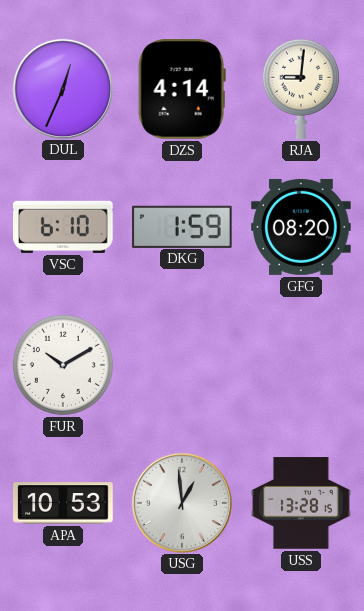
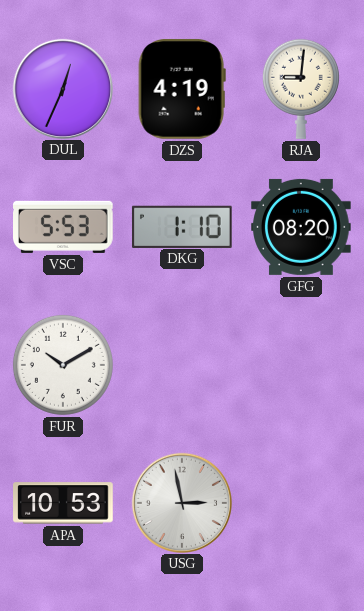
DZS: 4:14 -> 4:19
VSC: 6:10 -> 5:53
DKG: 1:59 -> 1:10
USG: 12:59 -> 2:58
USS: 13:28 -> none
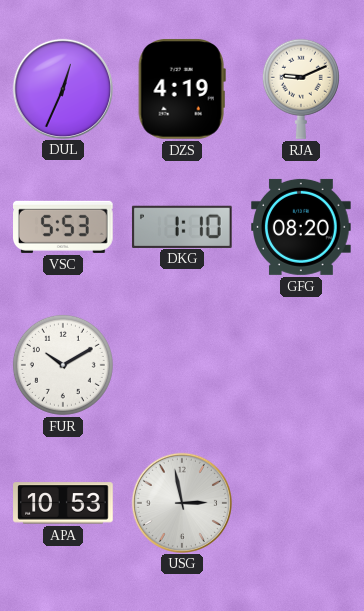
RJA: 9:01 -> 9:11
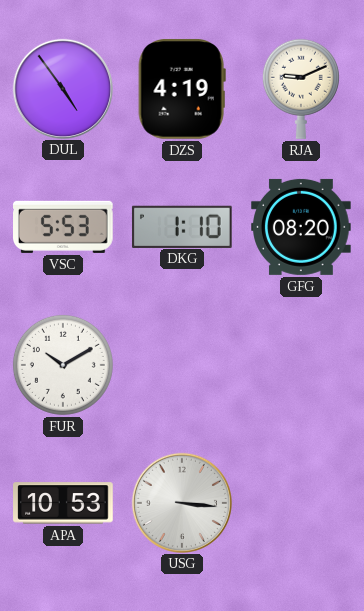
DUL: 12:34 -> 4:54
USG: 2:58 -> 3:16
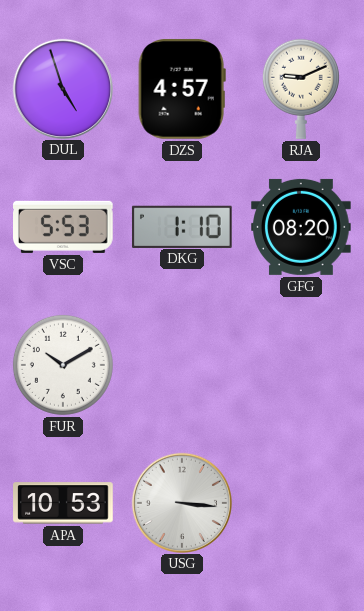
DUL: 4:54 -> 4:57
DZS: 4:19 -> 4:57
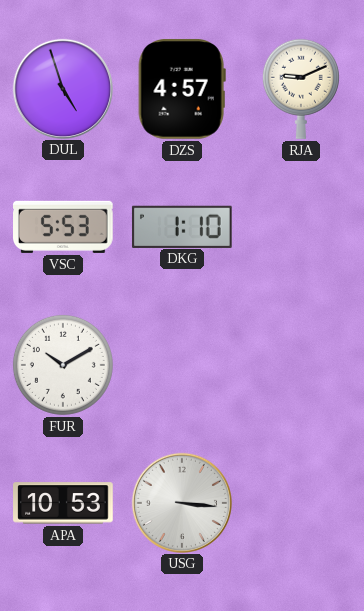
GFG: 08:20 -> none
